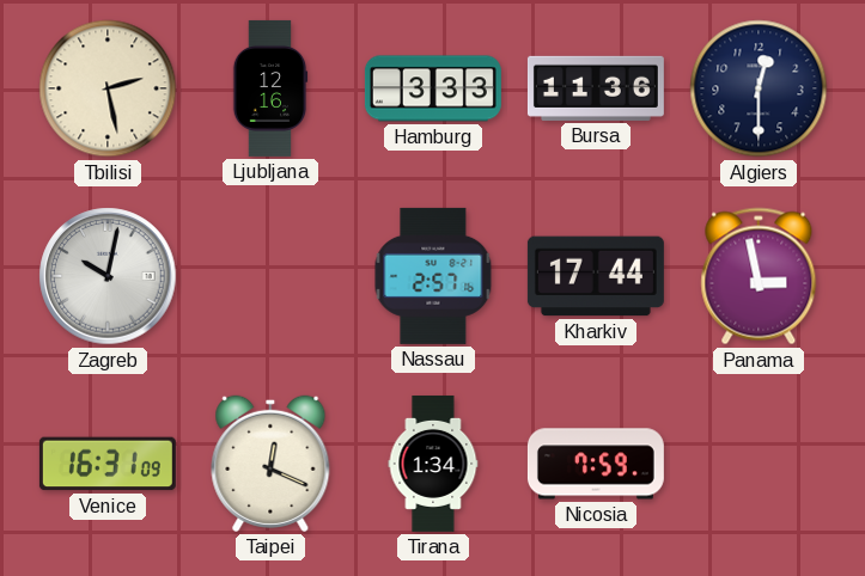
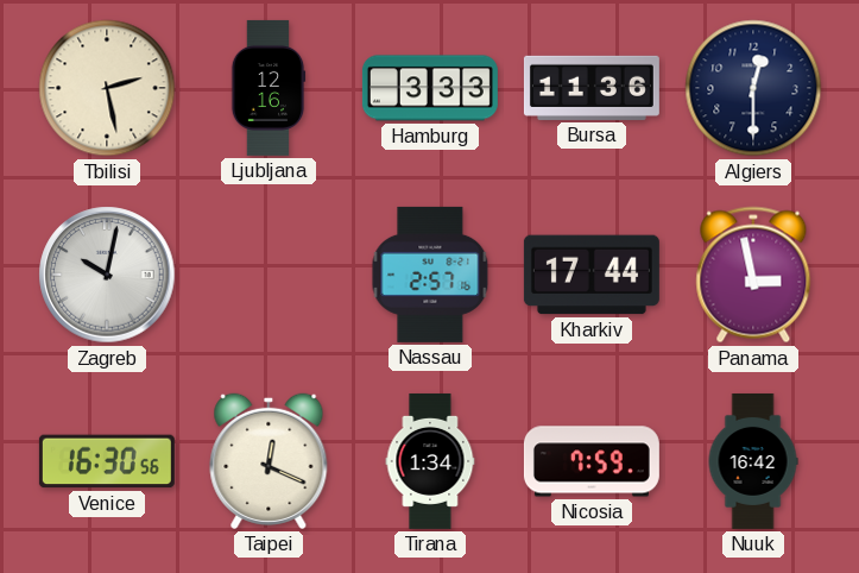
Venice: 16:31 -> 16:30
Nuuk: none -> 16:42
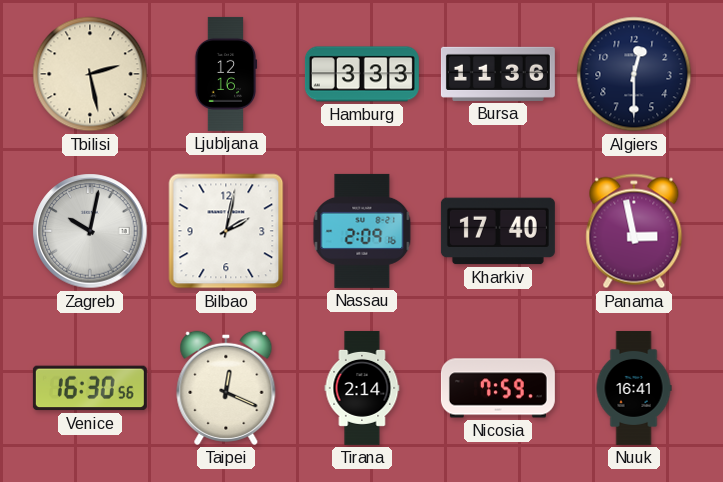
Bilbao: none -> 2:02
Nassau: 2:57 -> 2:09
Kharkiv: 17:44 -> 17:40
Tirana: 1:34 -> 2:14
Nuuk: 16:42 -> 16:41
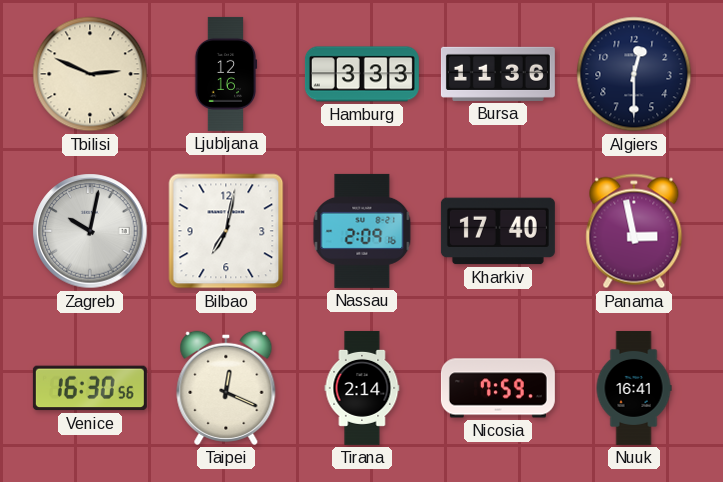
Tbilisi: 2:28 -> 2:49
Bilbao: 2:02 -> 7:02
